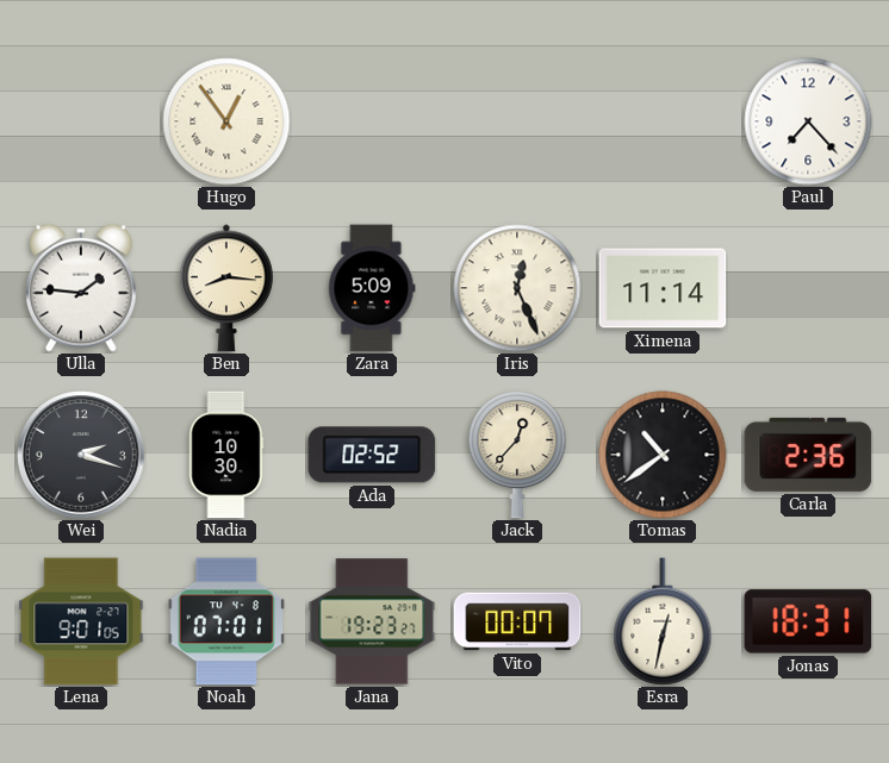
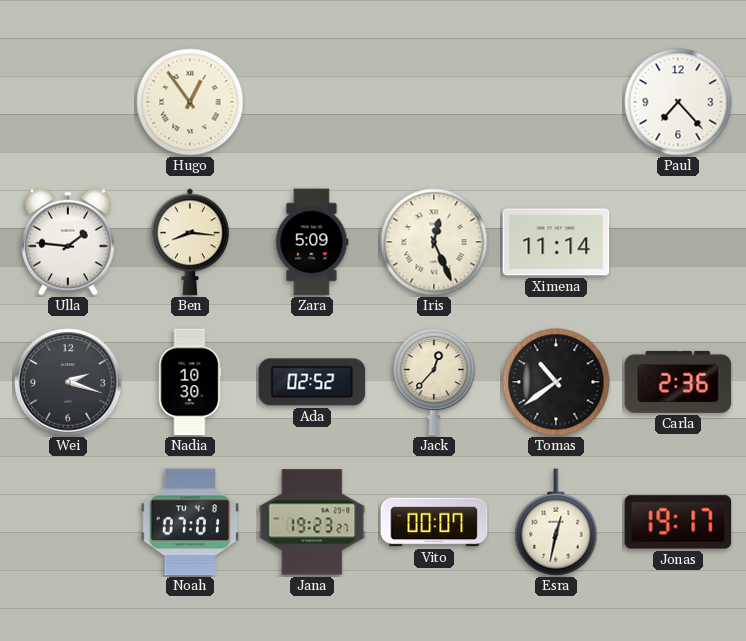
Lena: 9:01 -> none
Jonas: 18:31 -> 19:17
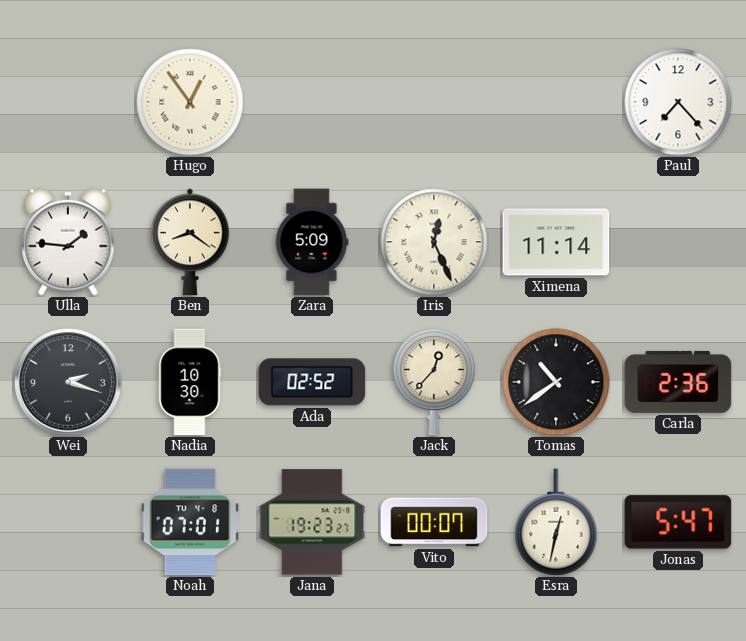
Ben: 8:16 -> 8:21
Jonas: 19:17 -> 5:47
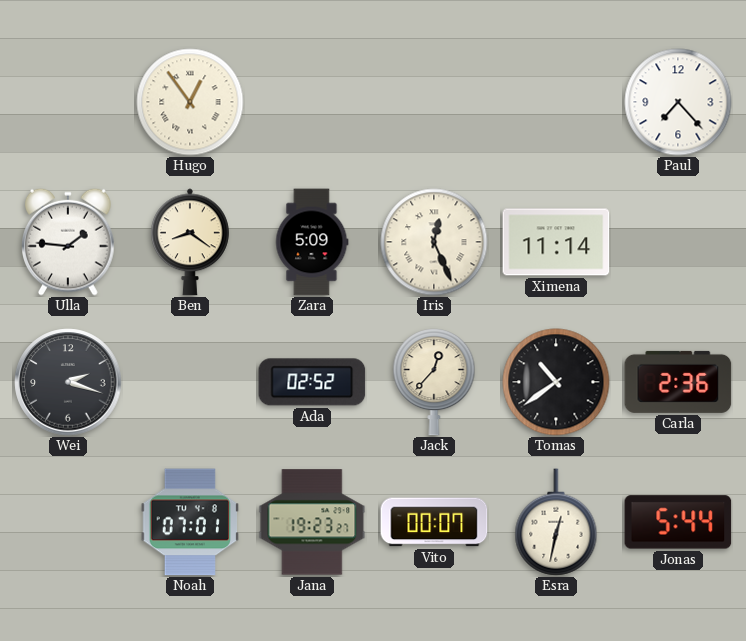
Nadia: 10:30 -> none
Jonas: 5:47 -> 5:44
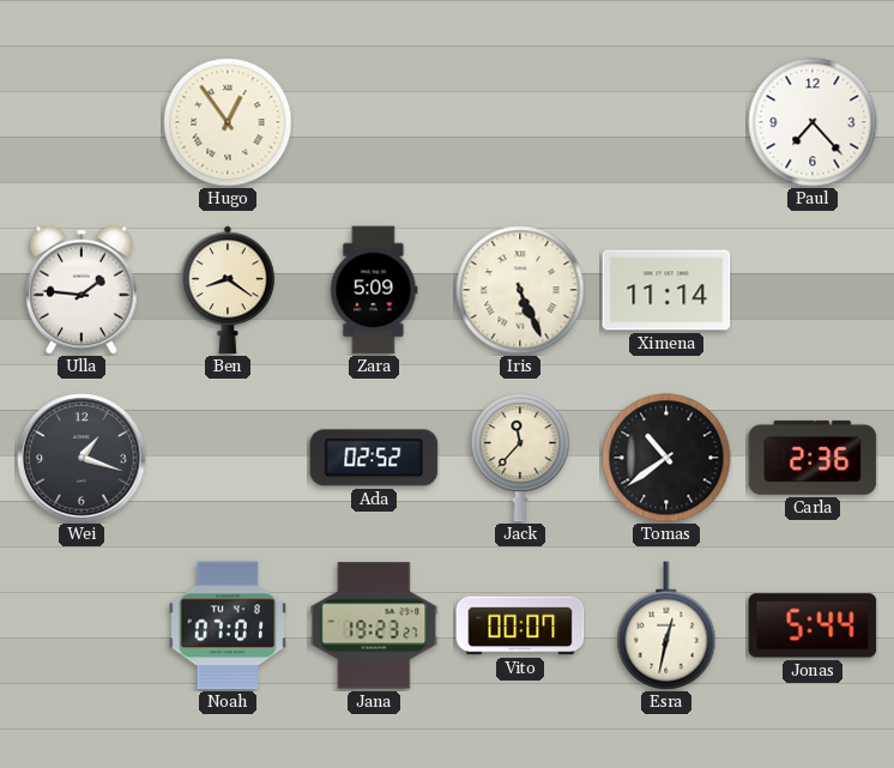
Iris: 12:26 -> 5:26
Wei: 2:18 -> 1:18
Jack: 12:37 -> 11:37
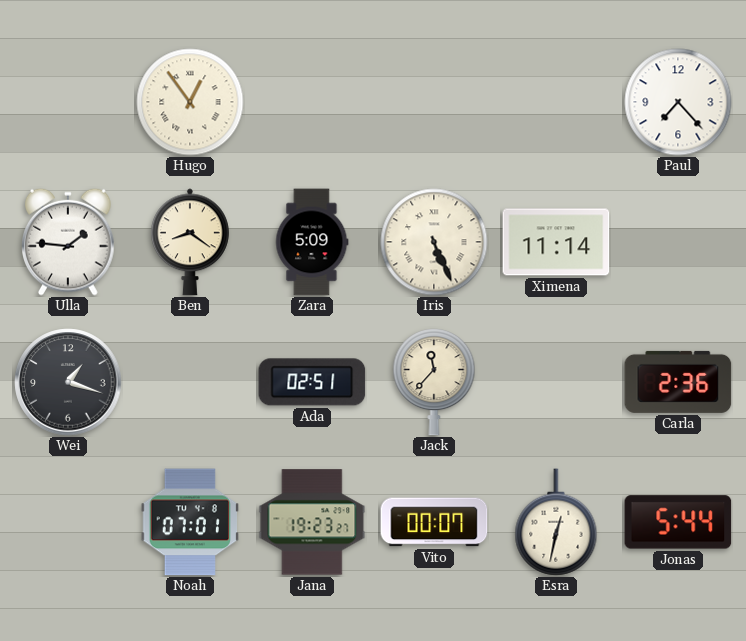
Ada: 02:52 -> 02:51
Tomas: 10:39 -> none
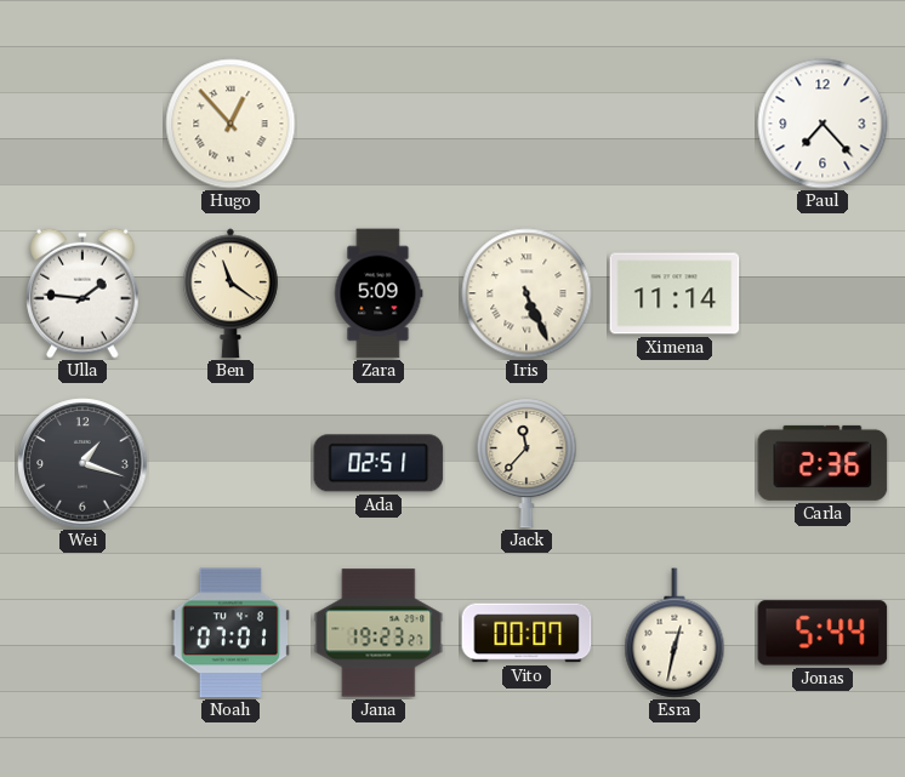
Hugo: 12:54 -> 12:53
Ben: 8:21 -> 11:21
